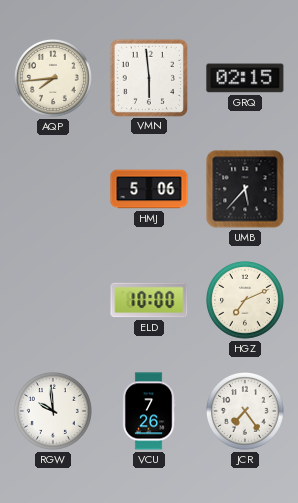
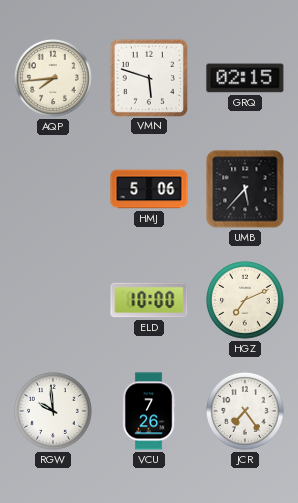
VMN: 5:59 -> 5:48
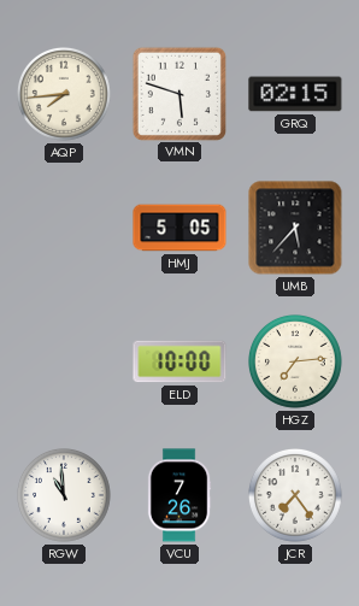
HMJ: 5:06 -> 5:05
HGZ: 7:11 -> 7:14
RGW: 9:59 -> 10:59
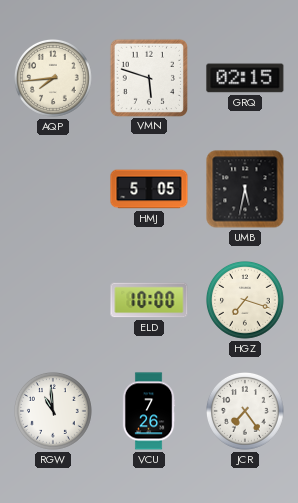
UMB: 5:37 -> 5:32
HGZ: 7:14 -> 7:18
